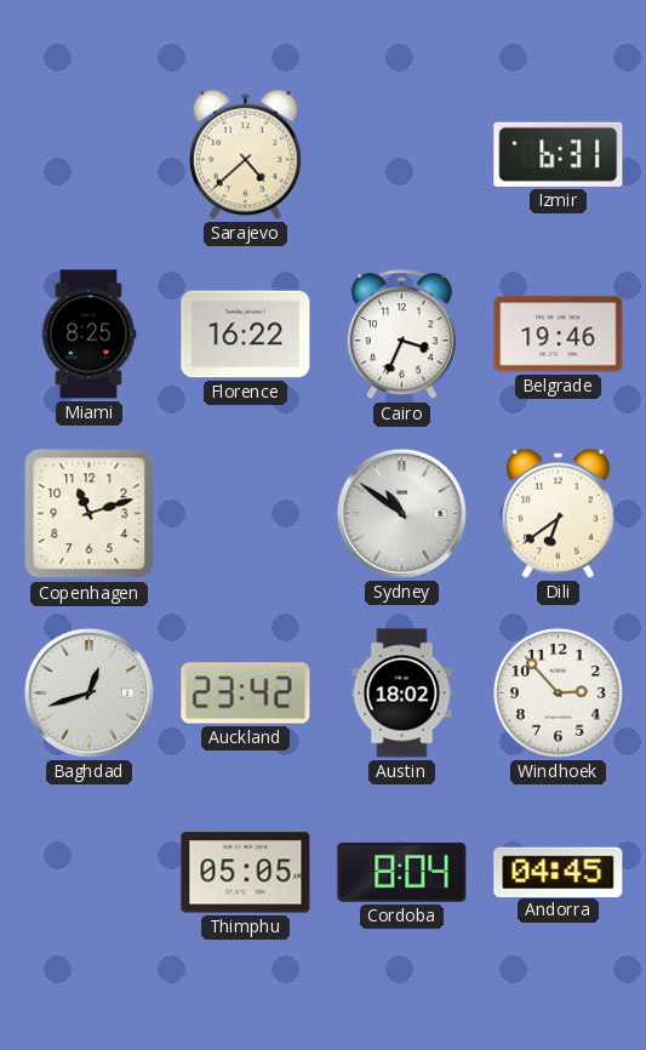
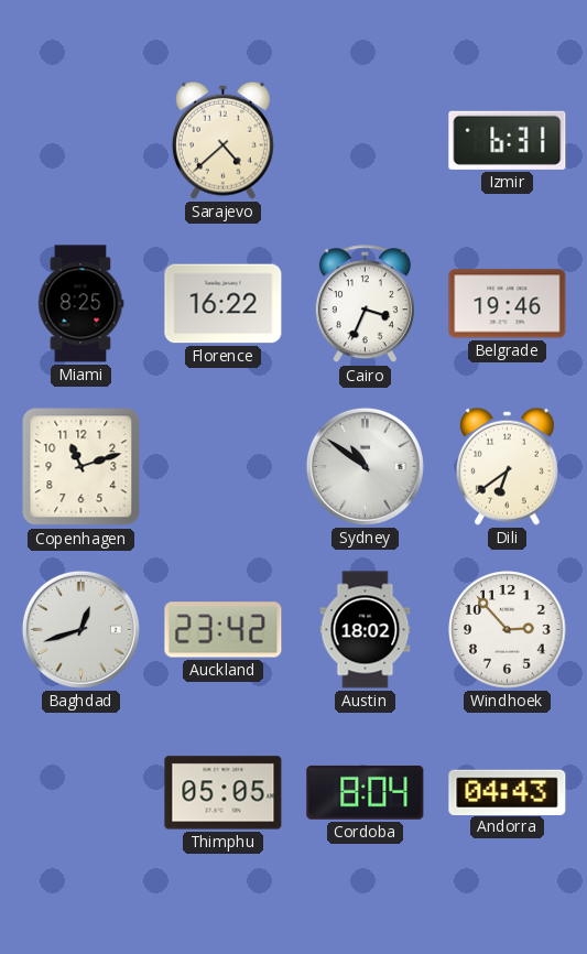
Andorra: 04:45 -> 04:43
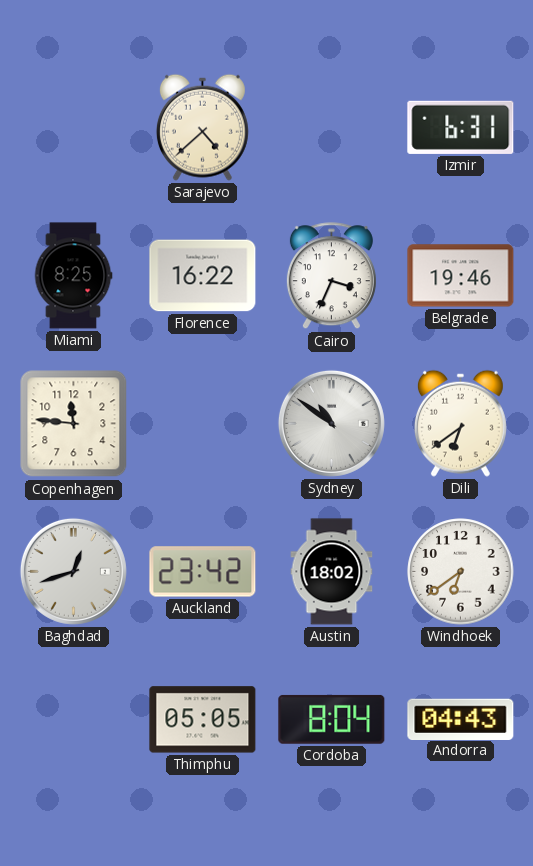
Copenhagen: 11:12 -> 11:46
Windhoek: 2:53 -> 6:39
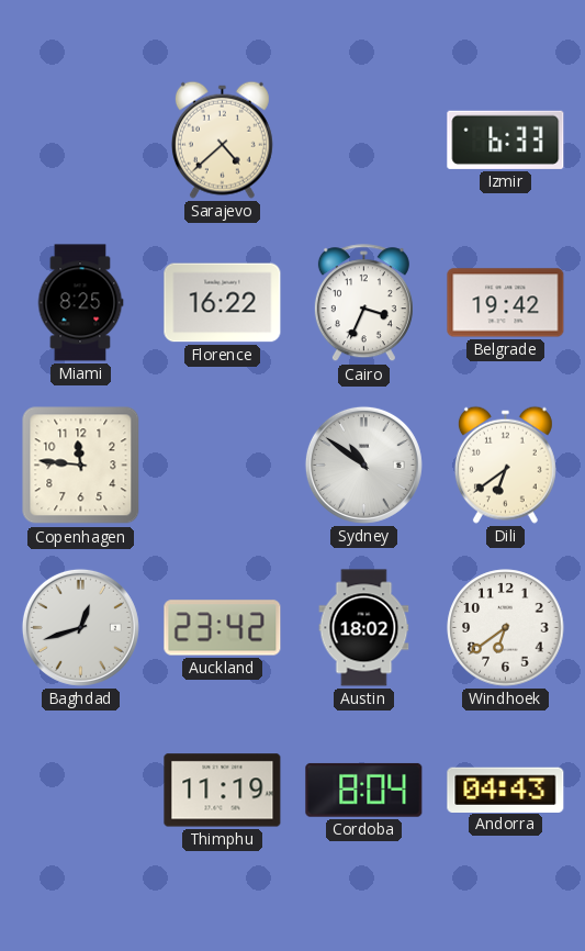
Izmir: 6:31 -> 6:33
Belgrade: 19:46 -> 19:42
Thimphu: 05:05 -> 11:19
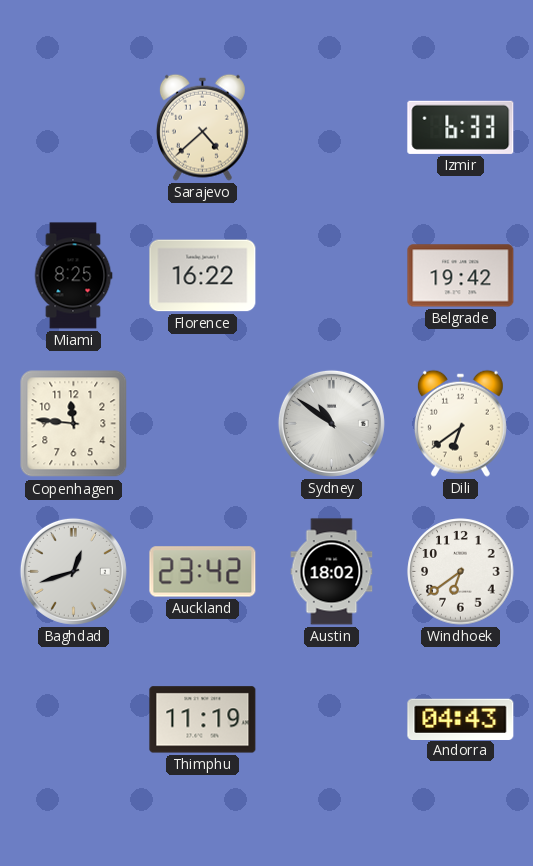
Cairo: 3:34 -> none
Cordoba: 8:04 -> none
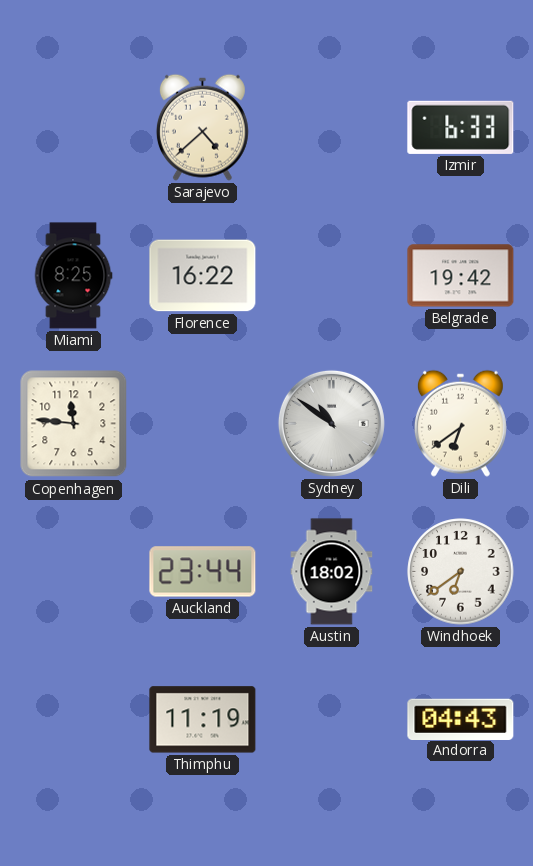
Baghdad: 12:42 -> none
Auckland: 23:42 -> 23:44
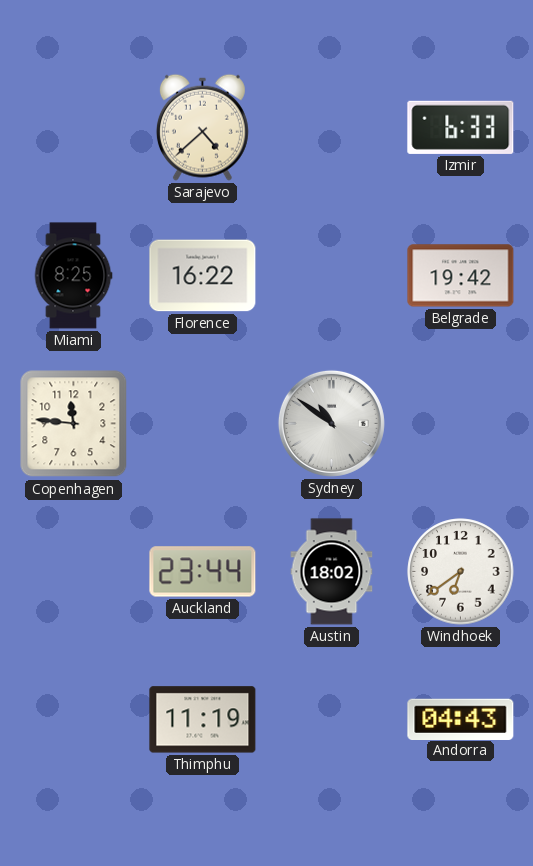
Dili: 6:39 -> none
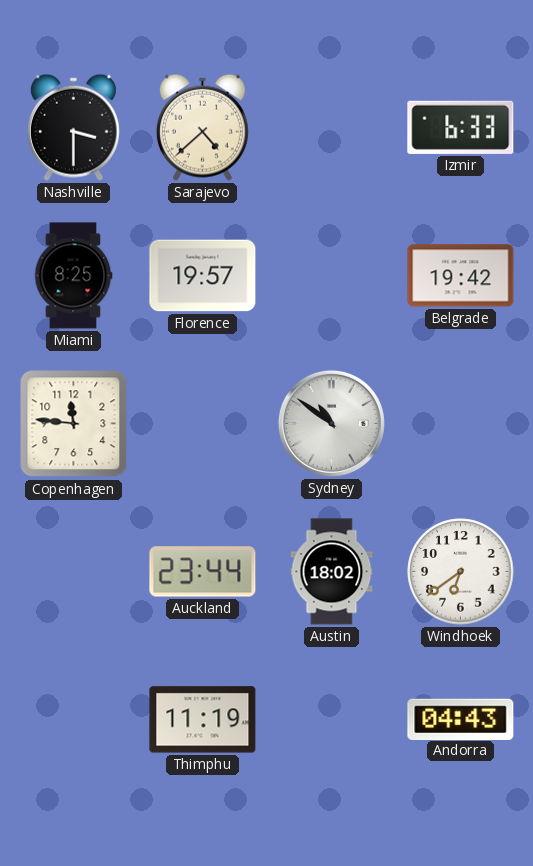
Nashville: none -> 3:30
Florence: 16:22 -> 19:57
